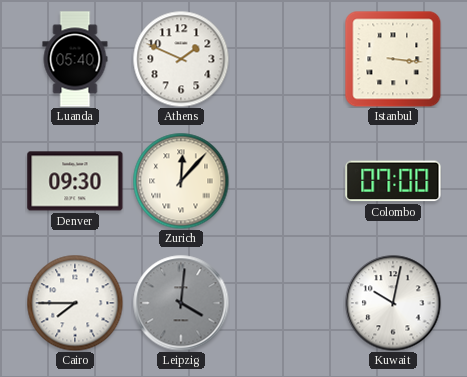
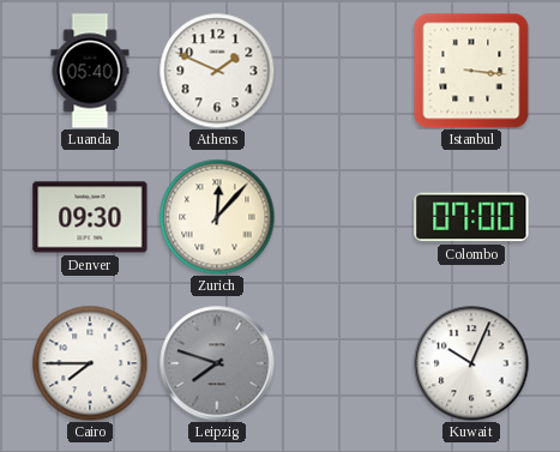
Leipzig: 4:01 -> 7:48
Kuwait: 10:02 -> 10:04
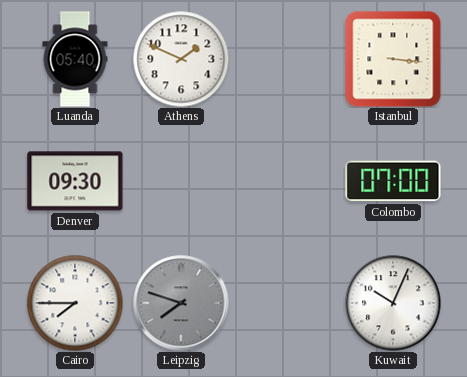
Zurich: 12:07 -> none
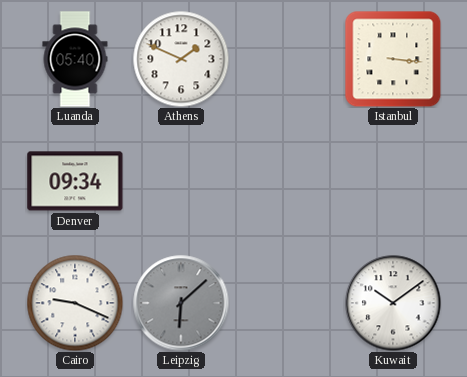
Denver: 09:30 -> 09:34
Colombo: 07:00 -> none
Cairo: 7:45 -> 9:19
Leipzig: 7:48 -> 6:08
Kuwait: 10:04 -> 10:09
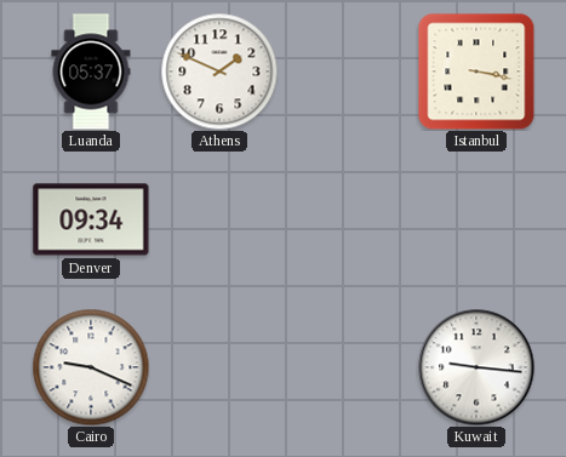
Luanda: 05:40 -> 05:37
Istanbul: 3:16 -> 3:17
Leipzig: 6:08 -> none
Kuwait: 10:09 -> 9:16
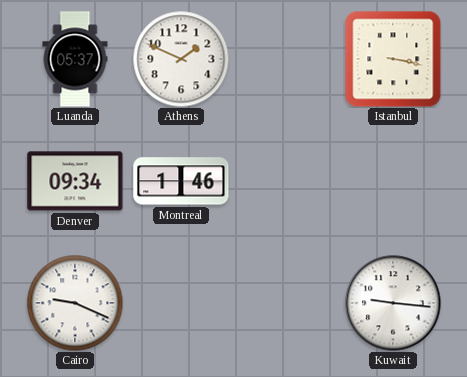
Montreal: none -> 1:46
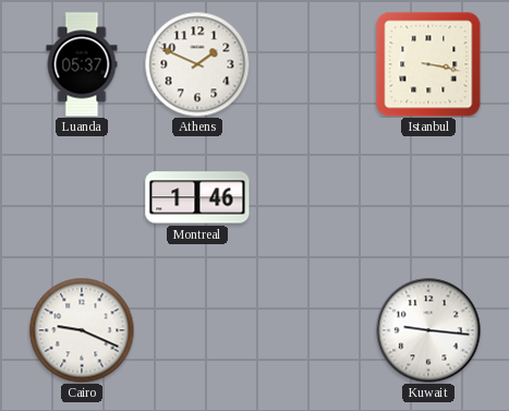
Denver: 09:34 -> none
